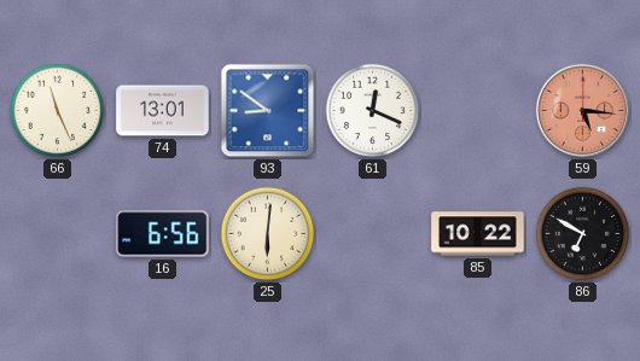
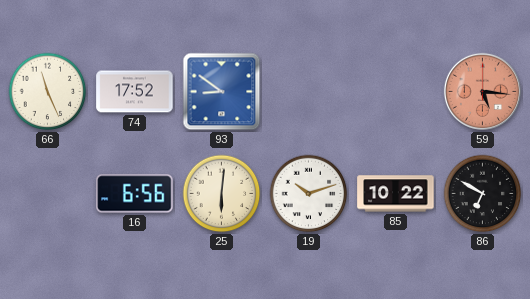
74: 13:01 -> 17:52
61: 12:19 -> none
19: none -> 10:12
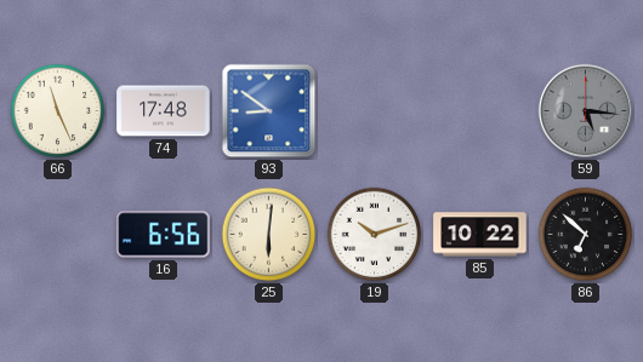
74: 17:52 -> 17:48
59 dial: salmon -> grey
86: 6:50 -> 6:52
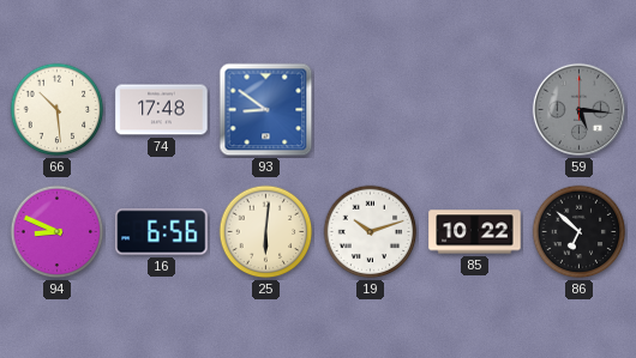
66: 11:26 -> 10:29
94: none -> 8:49
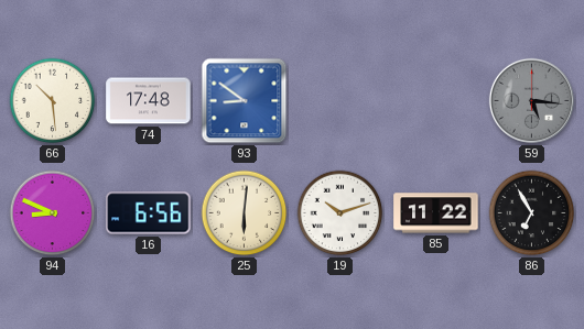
85: 10:22 -> 11:22
86: 6:52 -> 6:55
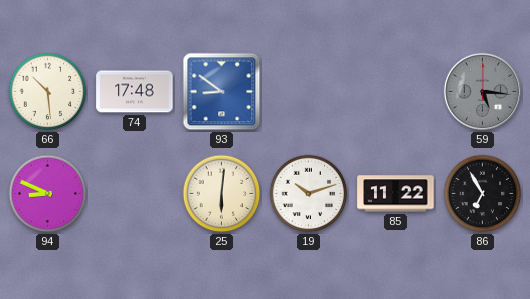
16: 6:56 -> none
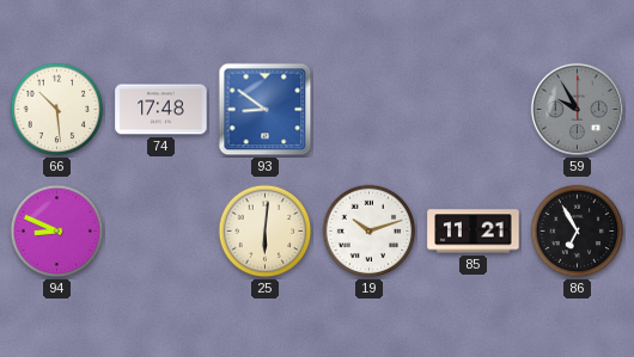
59: 5:16 -> 9:55
85: 11:22 -> 11:21
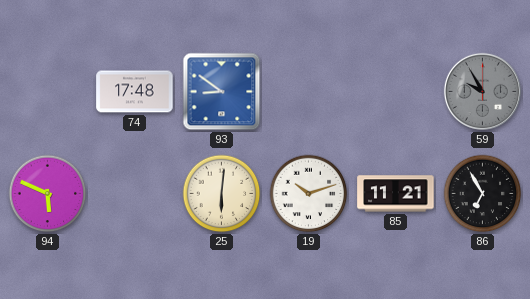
66: 10:29 -> none
94: 8:49 -> 5:49
